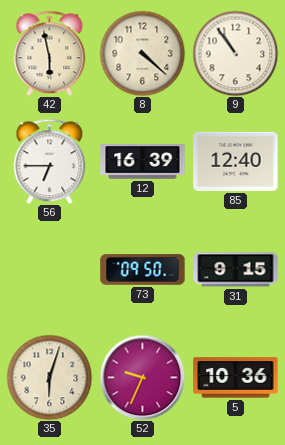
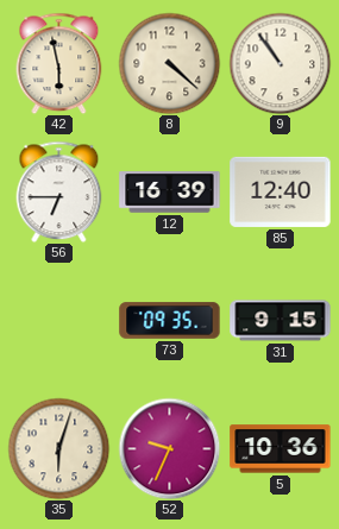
73: 09:50 -> 09:35
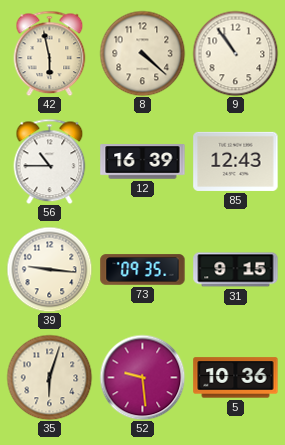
56: 6:45 -> 10:45
85: 12:40 -> 12:43
39: none -> 9:16
52: 9:34 -> 9:29
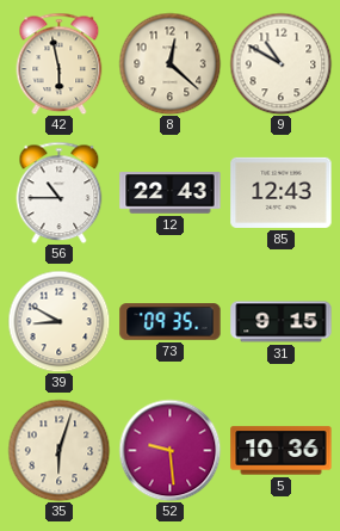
8: 4:22 -> 12:22
9: 10:54 -> 10:50
12: 16:39 -> 22:43
39: 9:16 -> 8:50
